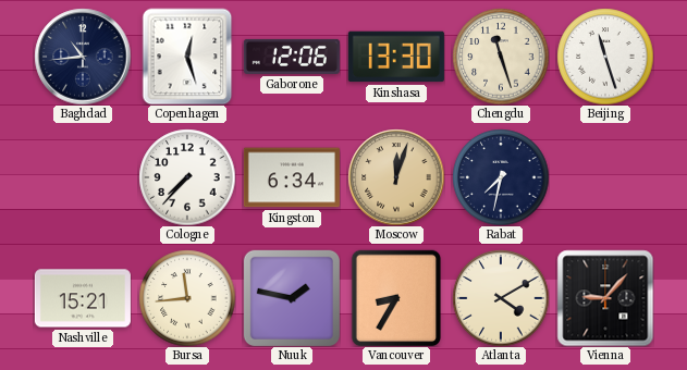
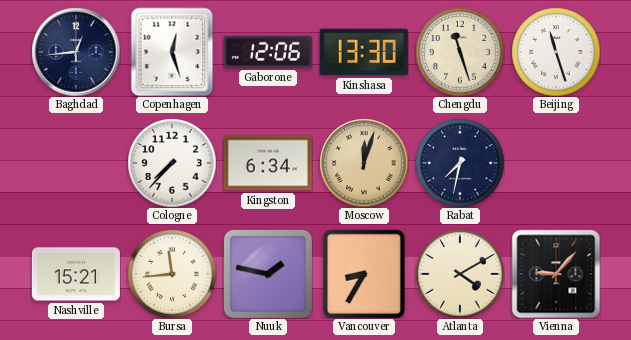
Baghdad: 10:44 -> 12:44
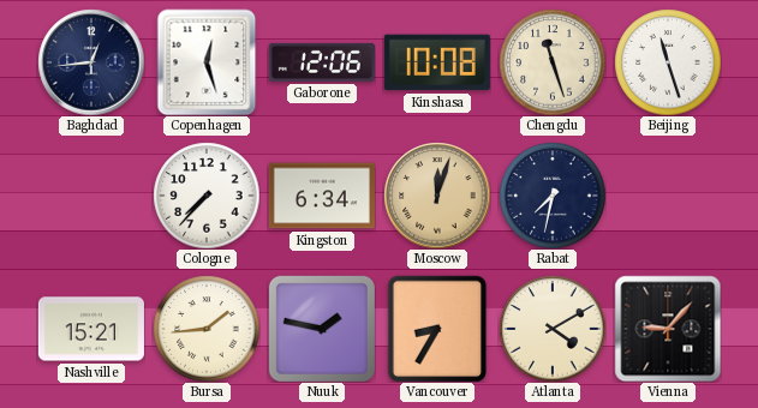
Kinshasa: 13:30 -> 10:08
Bursa: 11:44 -> 1:44
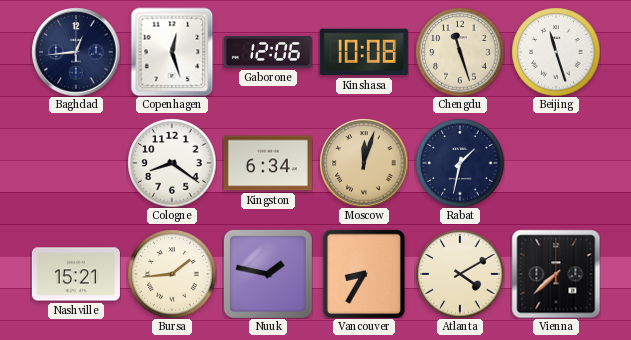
Cologne: 7:37 -> 8:21
Rabat: 7:32 -> 1:32
Vienna: 9:07 -> 7:38
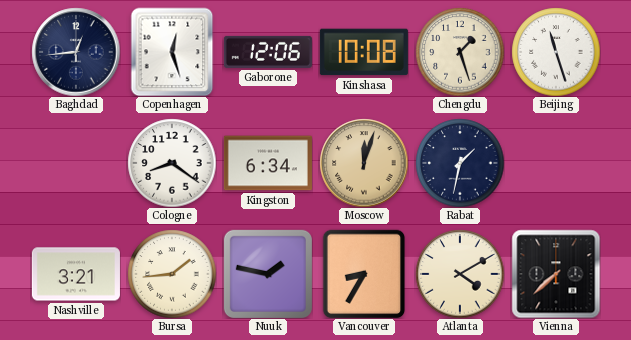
Chengdu: 11:27 -> 1:27
Nashville: 15:21 -> 3:21
